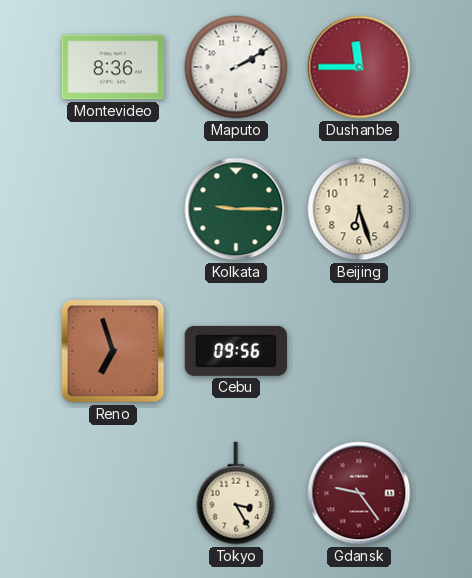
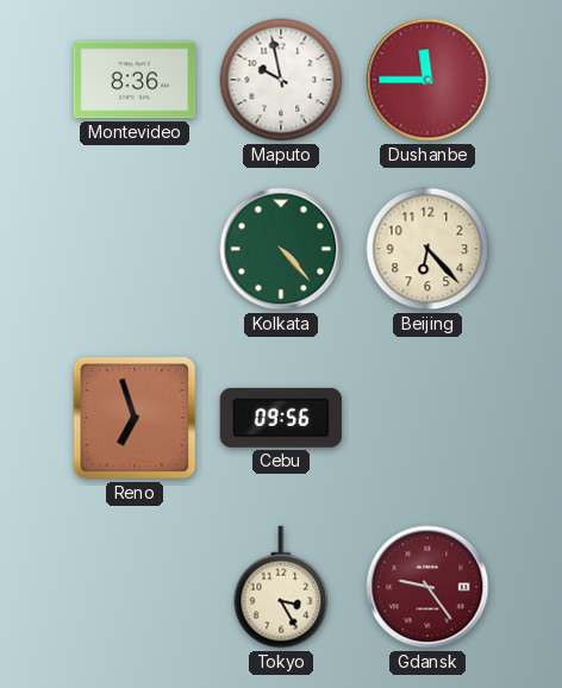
Maputo: 2:10 -> 9:58
Kolkata: 9:15 -> 4:23
Beijing: 6:27 -> 6:23
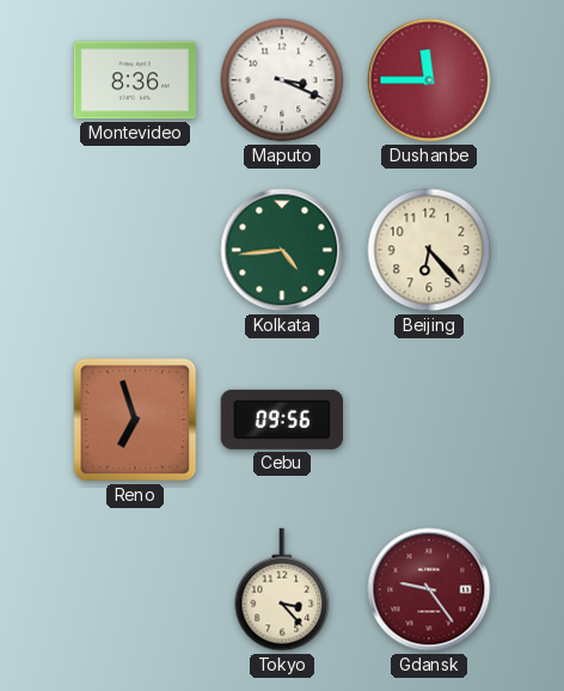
Maputo: 9:58 -> 3:19
Kolkata: 4:23 -> 4:44
Tokyo: 3:25 -> 3:23
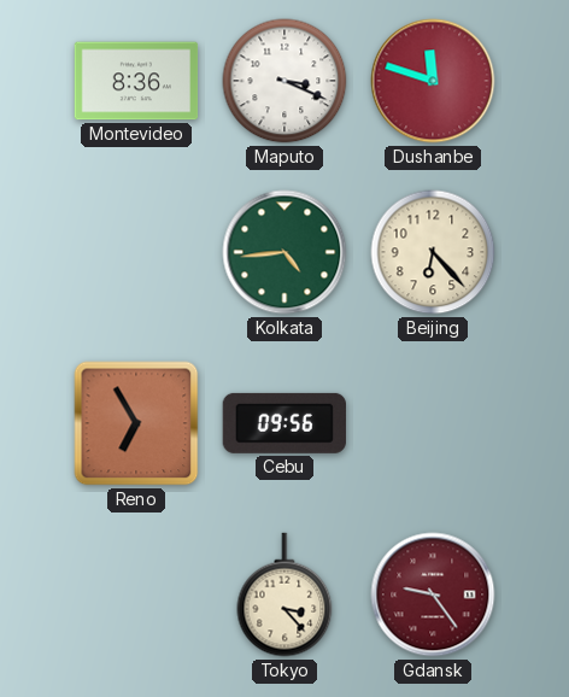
Dushanbe: 11:45 -> 11:48
Reno: 6:57 -> 6:55
